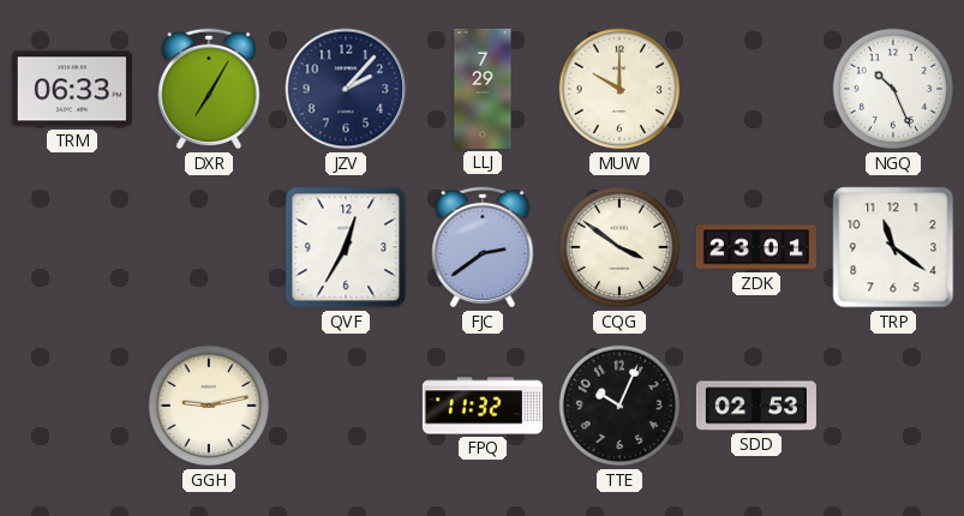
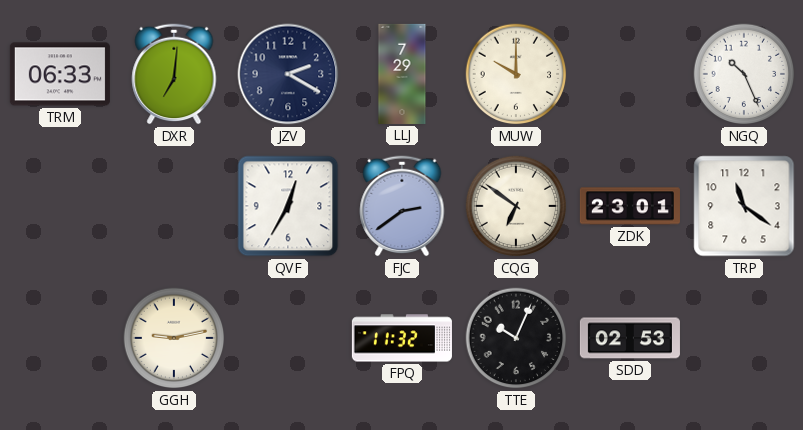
DXR: 7:05 -> 7:01
JZV: 2:07 -> 2:20
CQG: 3:51 -> 6:51
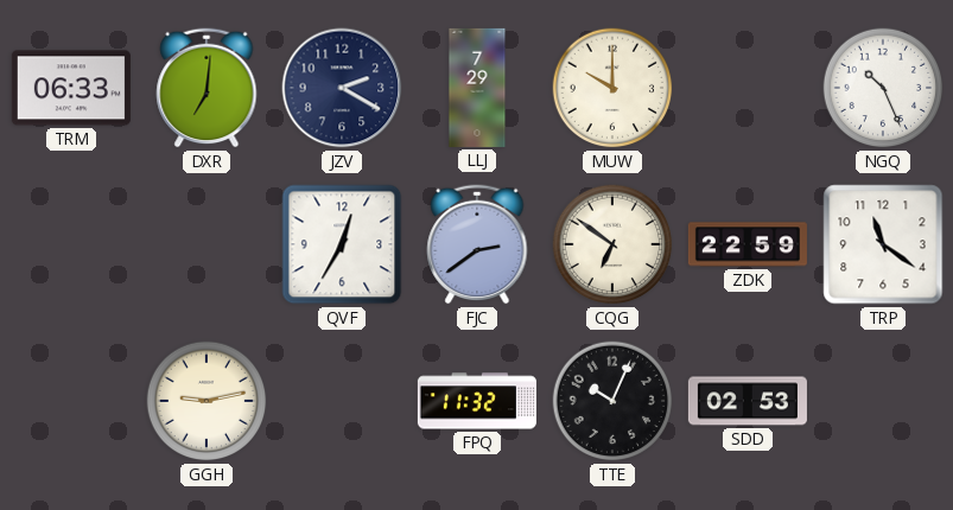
ZDK: 23:01 -> 22:59
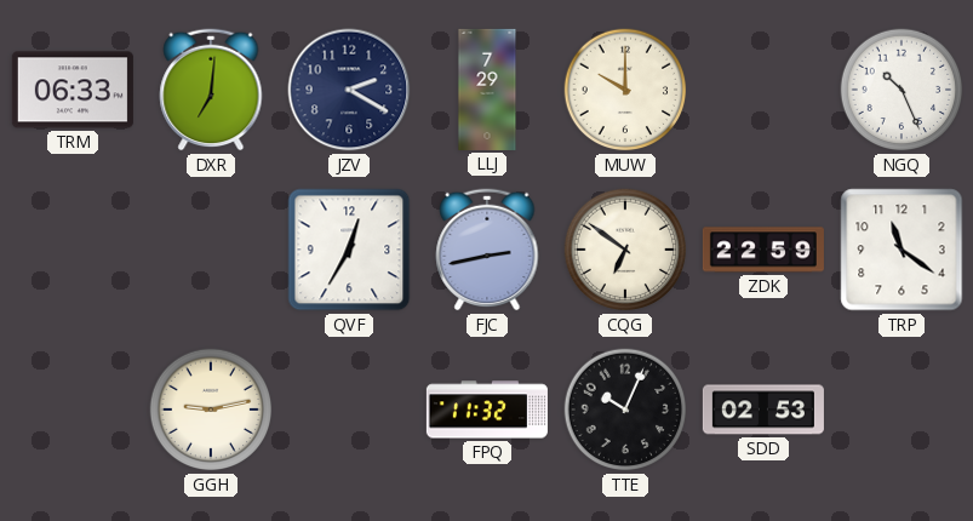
FJC: 2:39 -> 2:43
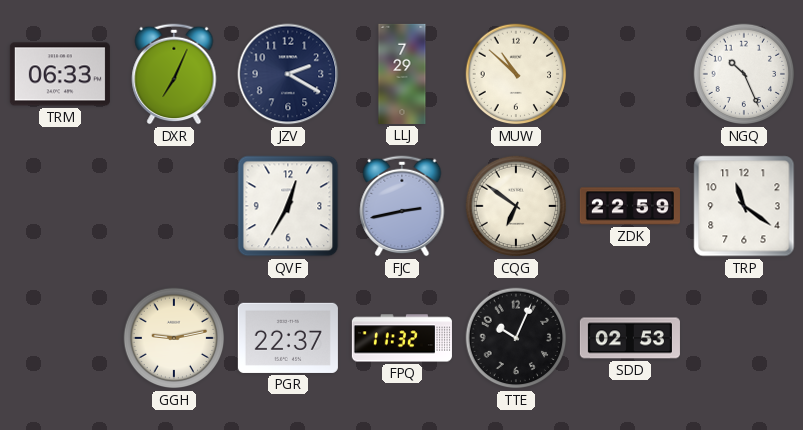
DXR: 7:01 -> 7:04
MUW: 10:00 -> 10:52
PGR: none -> 22:37
